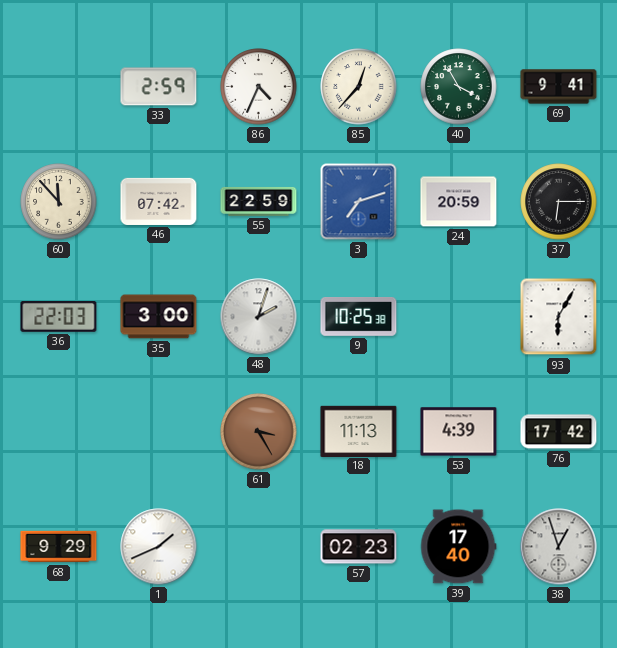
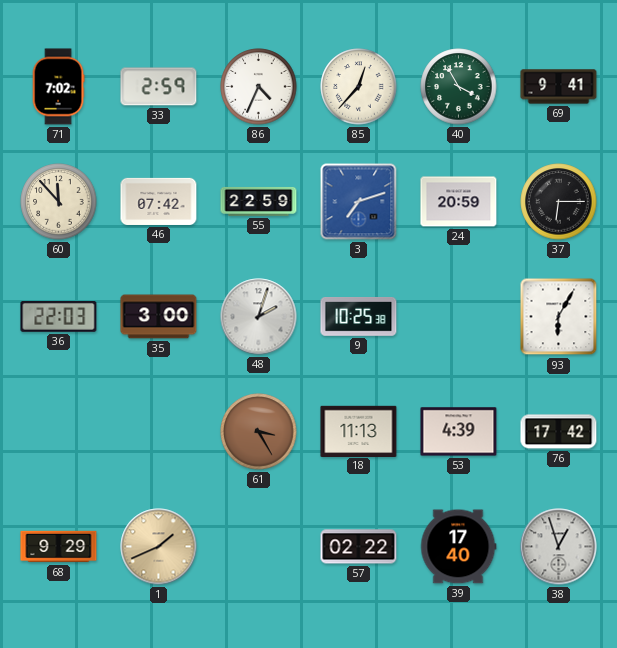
71: none -> 7:02
1 dial: white -> champagne
57: 02:23 -> 02:22
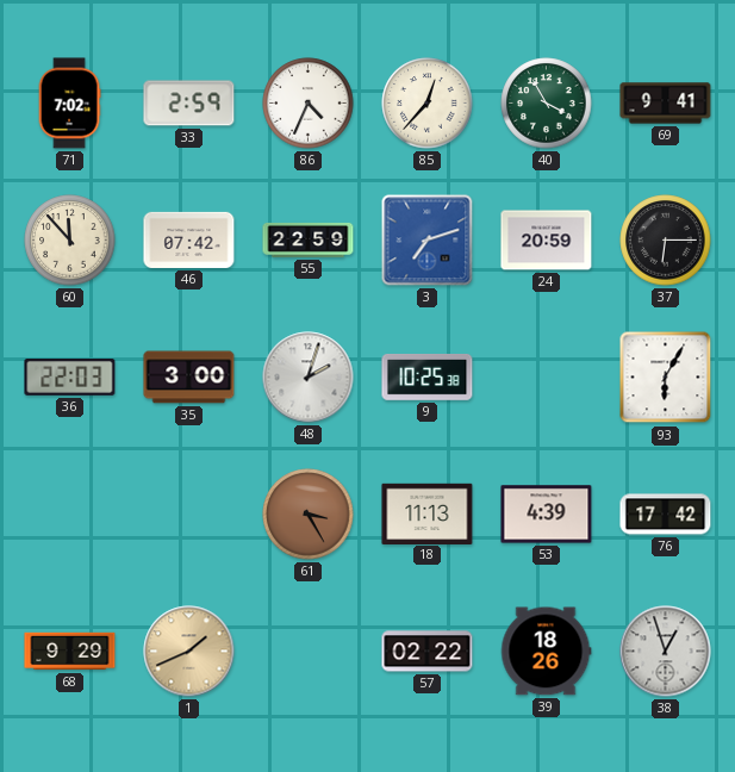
39: 17:40 -> 18:26
